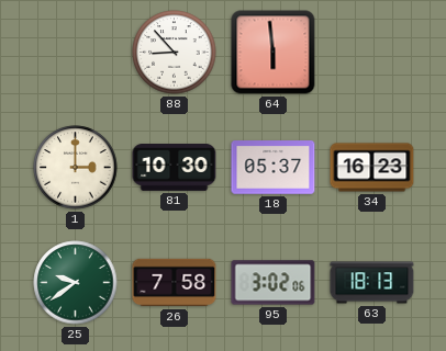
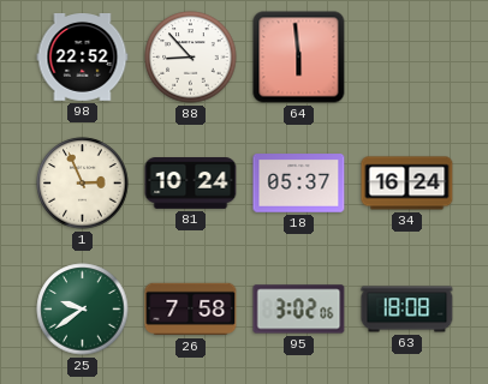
98: none -> 22:52
1: 3:00 -> 2:56
81: 10:30 -> 10:24
34: 16:23 -> 16:24
63: 18:13 -> 18:08
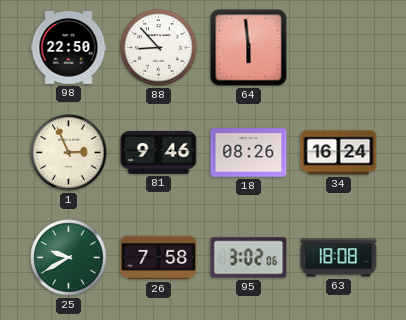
98: 22:52 -> 22:50
81: 10:24 -> 9:46
18: 05:37 -> 08:26
25: 9:39 -> 9:40
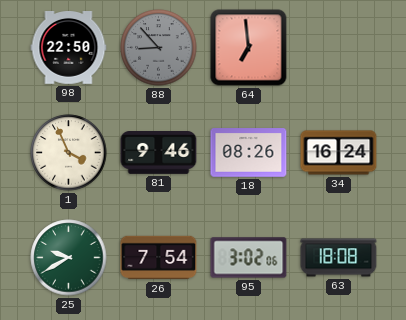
88 dial: white -> grey
64: 5:59 -> 6:59
1: 2:56 -> 3:56
26: 7:58 -> 7:54
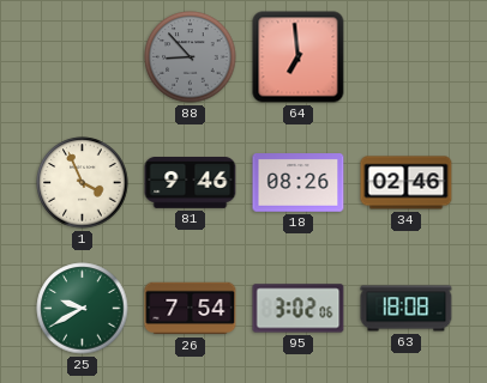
98: 22:50 -> none
34: 16:24 -> 02:46
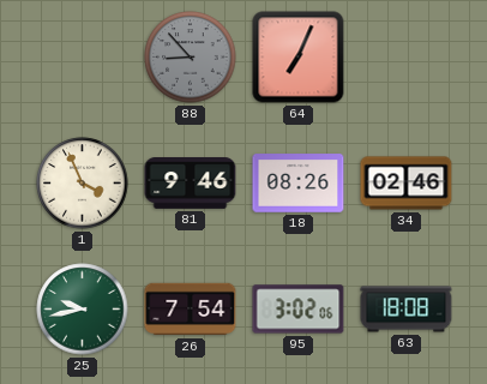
64: 6:59 -> 7:04
25: 9:40 -> 9:43
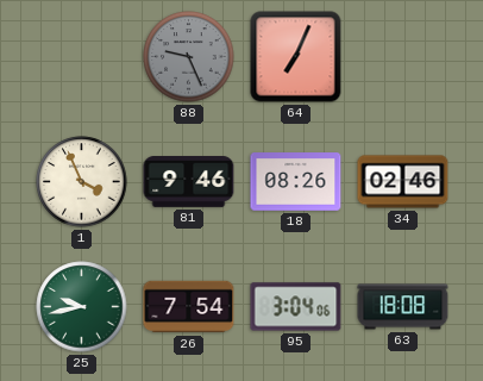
88: 8:53 -> 9:26
95: 3:02 -> 3:04
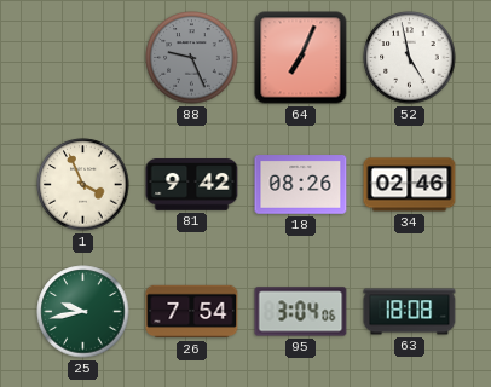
52: none -> 4:58
81: 9:46 -> 9:42
